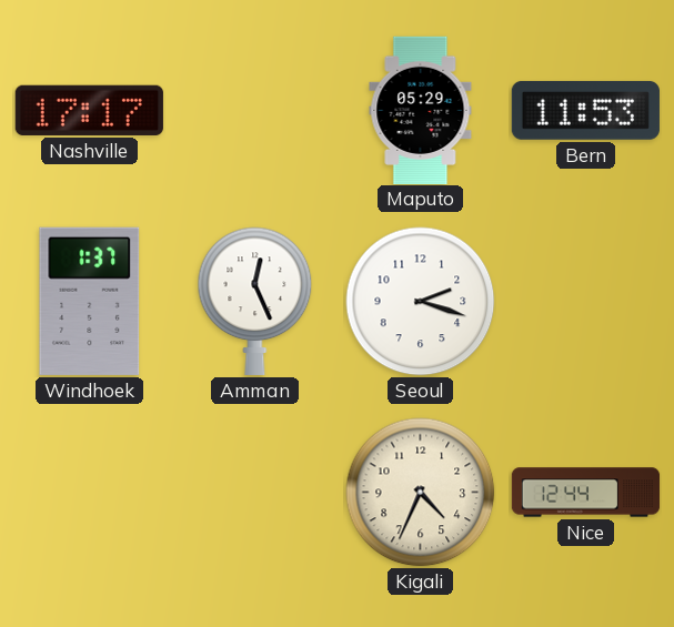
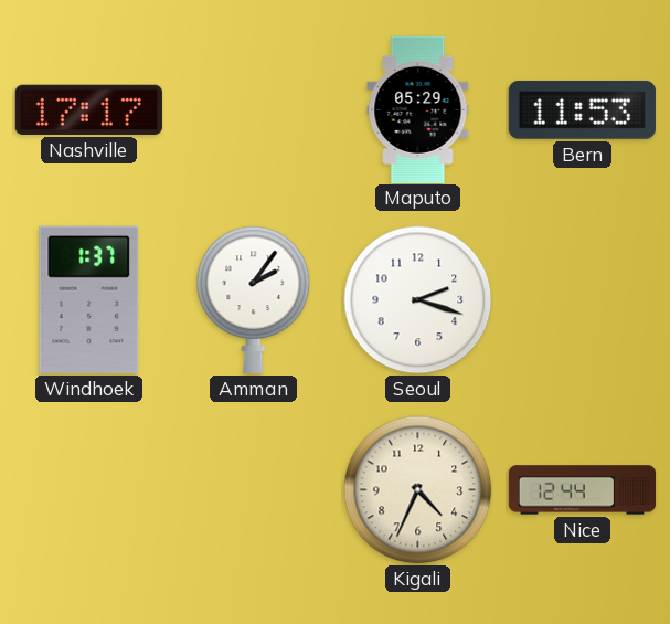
Amman: 12:26 -> 2:06
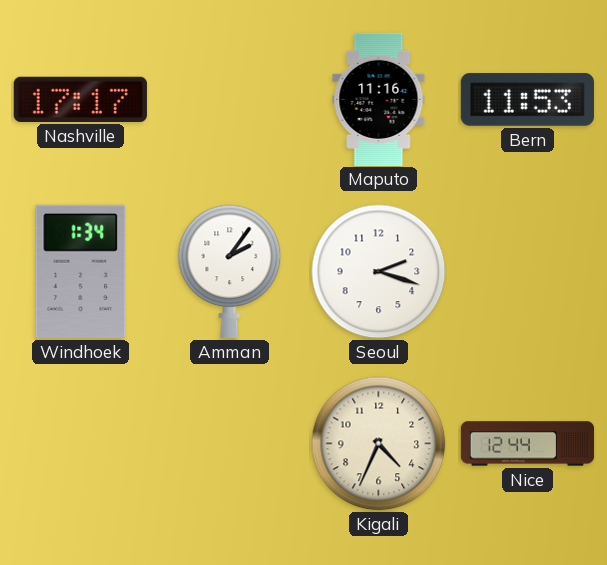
Maputo: 05:29 -> 11:16
Windhoek: 1:37 -> 1:34
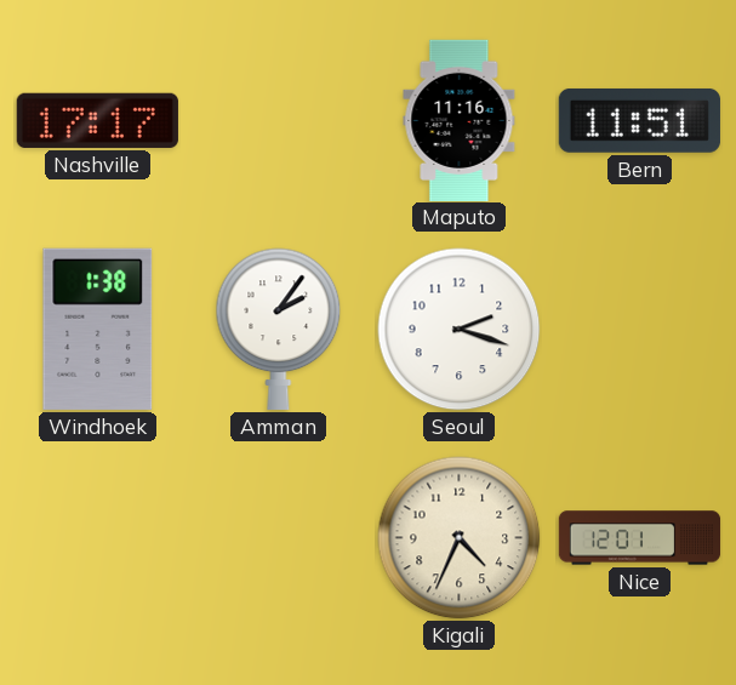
Bern: 11:53 -> 11:51
Windhoek: 1:34 -> 1:38
Nice: 12:44 -> 12:01
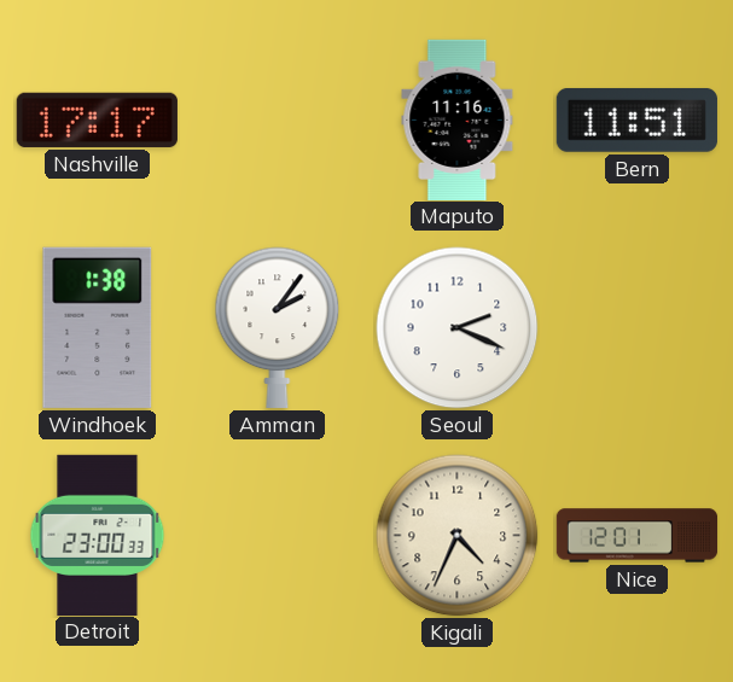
Seoul: 2:18 -> 2:19
Detroit: none -> 23:00
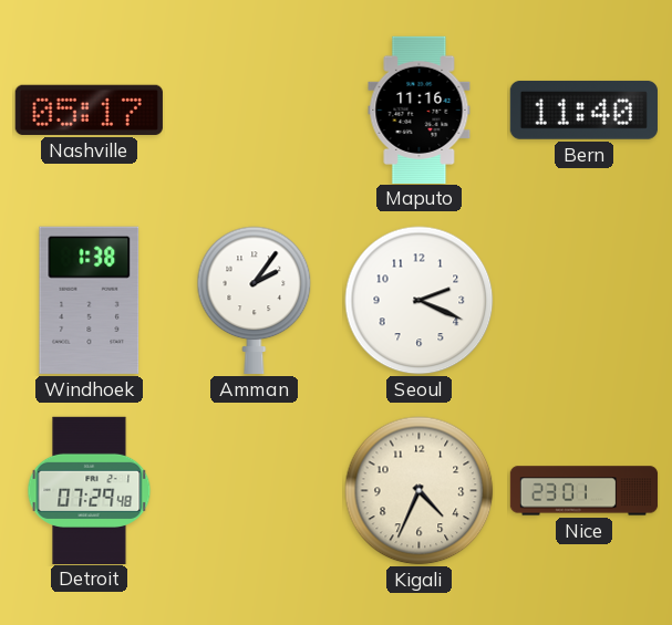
Nashville: 17:17 -> 05:17
Bern: 11:51 -> 11:40
Detroit: 23:00 -> 07:29
Nice: 12:01 -> 23:01
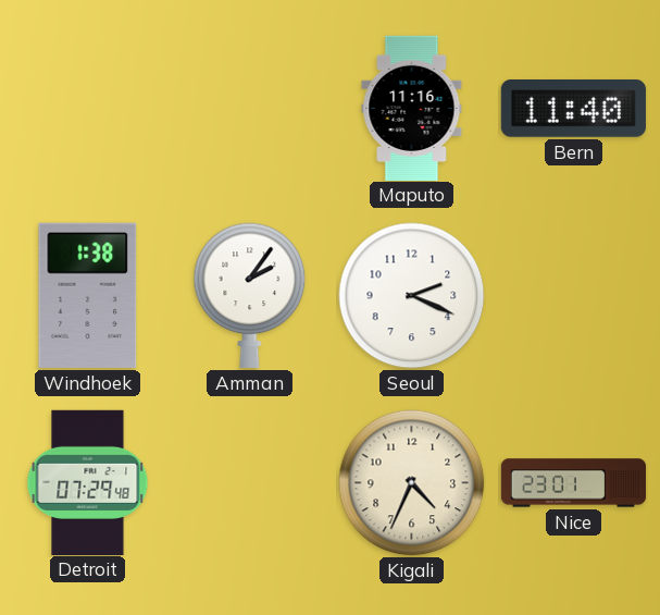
Nashville: 05:17 -> none
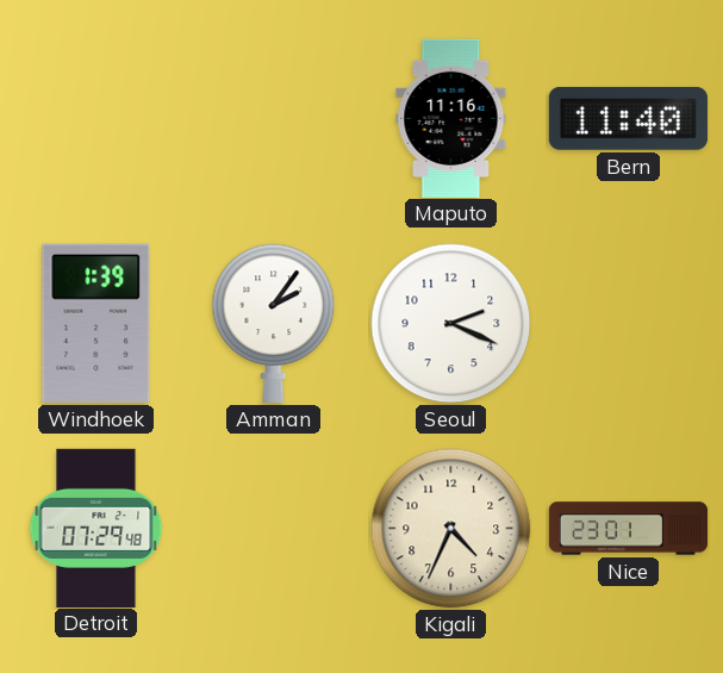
Windhoek: 1:38 -> 1:39
